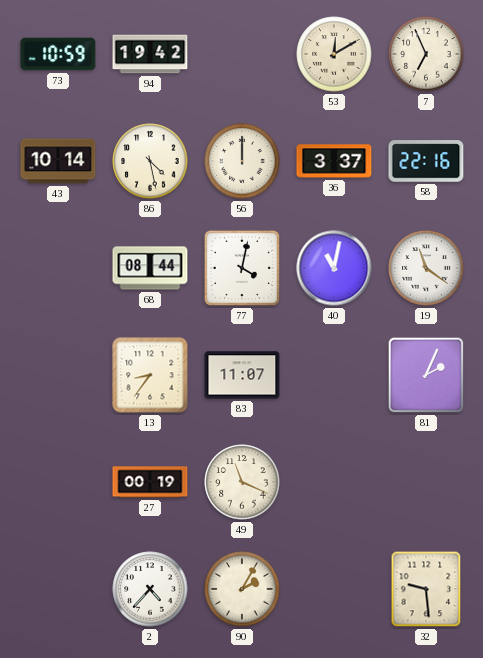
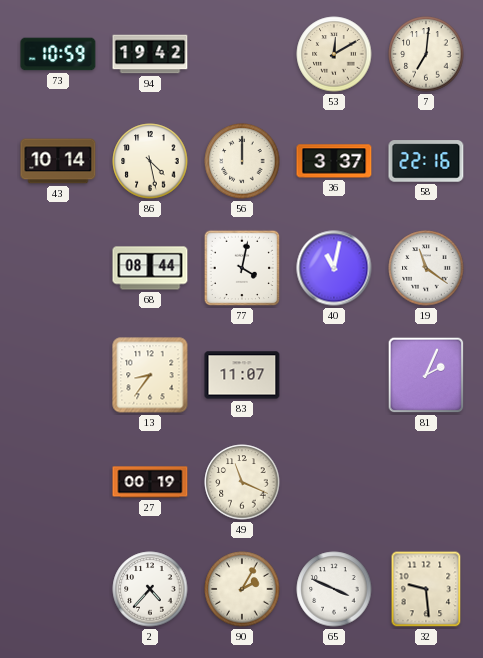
7: 6:56 -> 7:01
65: none -> 3:49
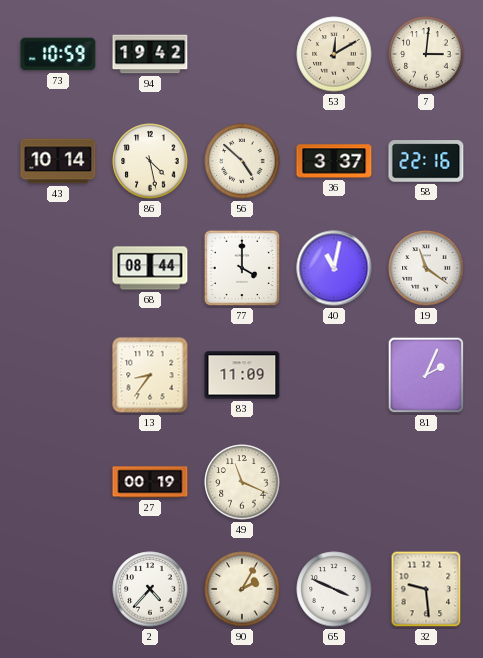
7: 7:01 -> 3:01
56: 12:00 -> 4:52
77: 4:02 -> 4:00
83: 11:07 -> 11:09
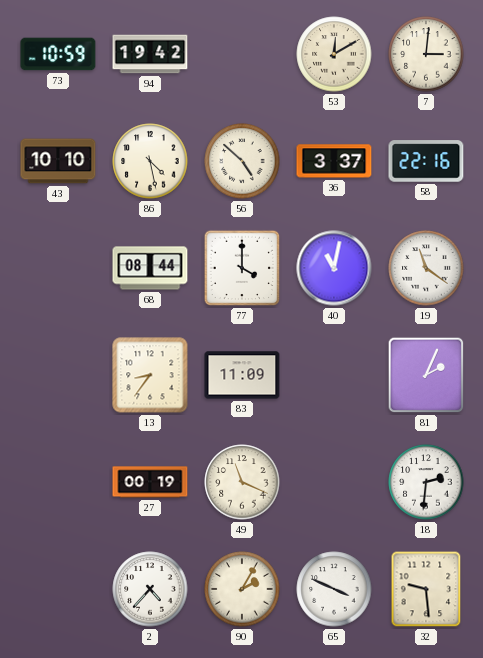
43: 10:14 -> 10:10
18: none -> 2:31
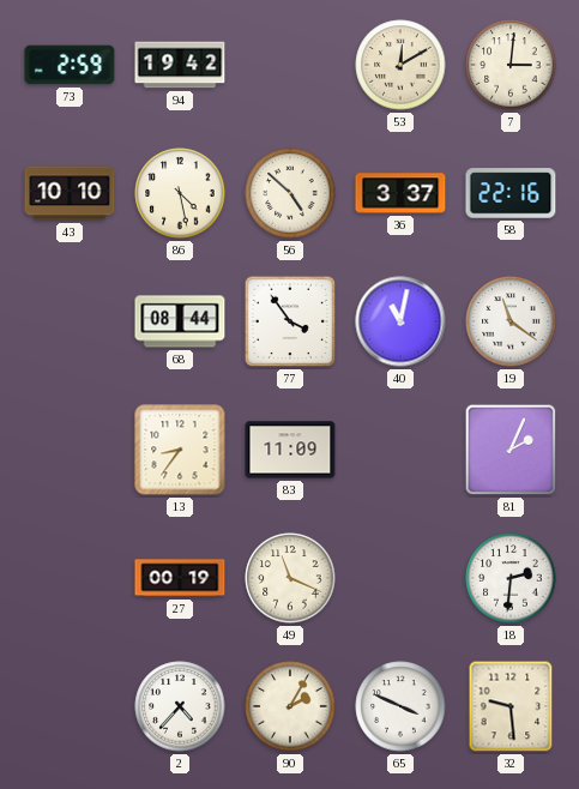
73: 10:59 -> 2:59
77: 4:00 -> 3:54
